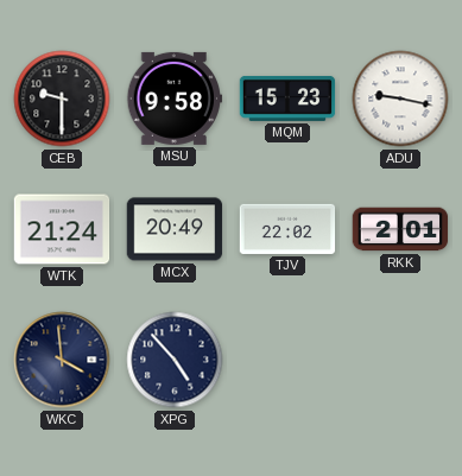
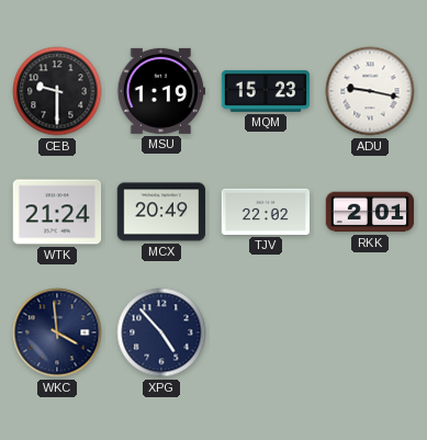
MSU: 9:58 -> 1:19
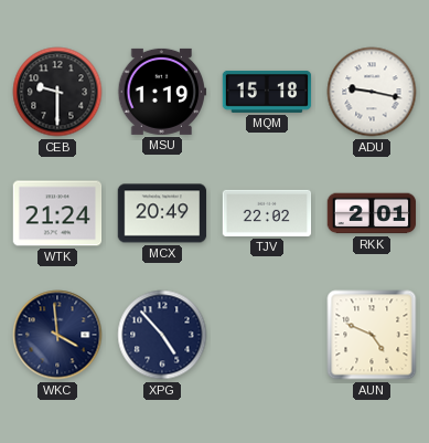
MQM: 15:23 -> 15:18
AUN: none -> 4:49
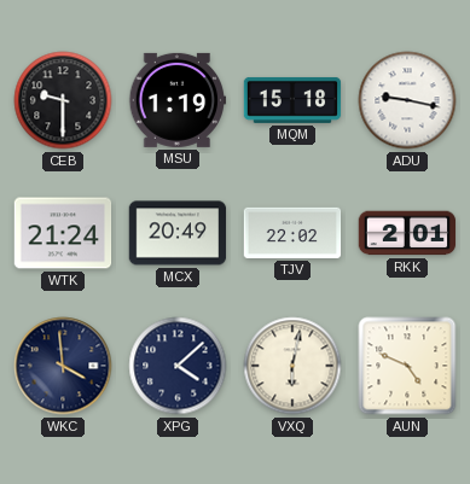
XPG: 4:53 -> 4:08
VXQ: none -> 6:02
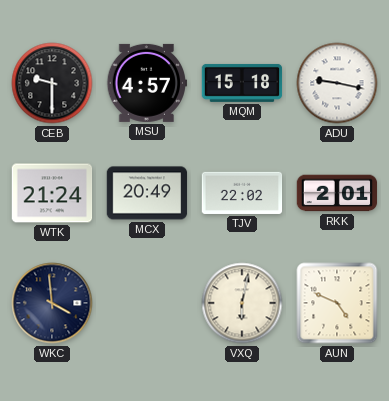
MSU: 1:19 -> 4:57
XPG: 4:08 -> none
